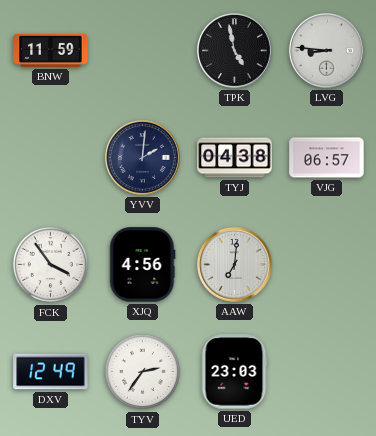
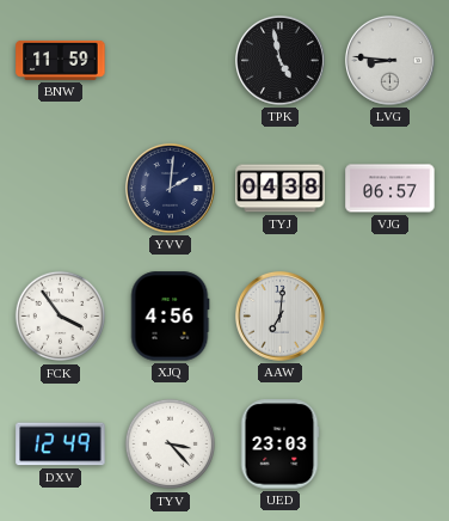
TYV: 2:36 -> 3:23
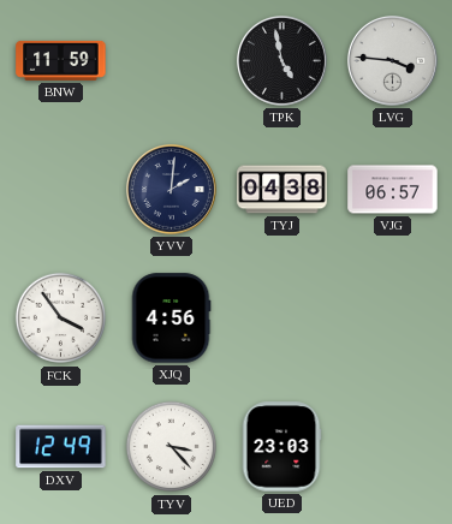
LVG: 8:46 -> 3:46
AAW: 7:01 -> none
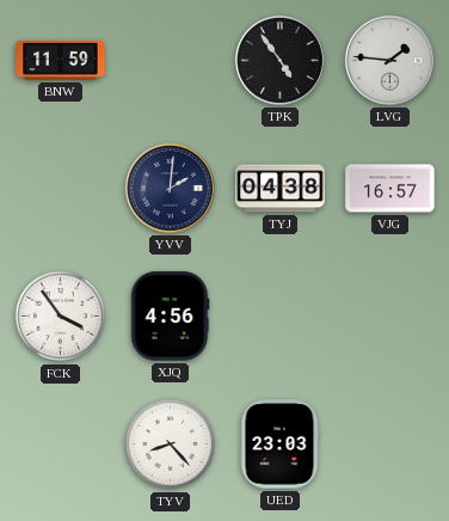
TPK: 4:58 -> 4:54
LVG: 3:46 -> 1:46
VJG: 06:57 -> 16:57
DXV: 12:49 -> none
TYV: 3:23 -> 8:23
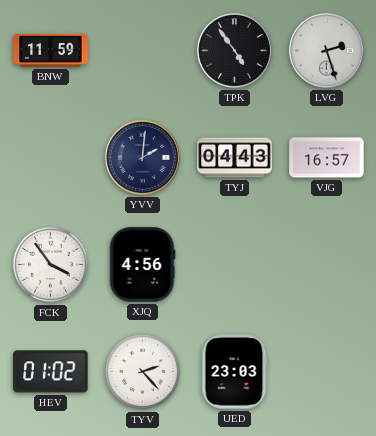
LVG: 1:46 -> 2:27
TYJ: 04:38 -> 04:43
HEV: none -> 01:02
TYV: 8:23 -> 2:23
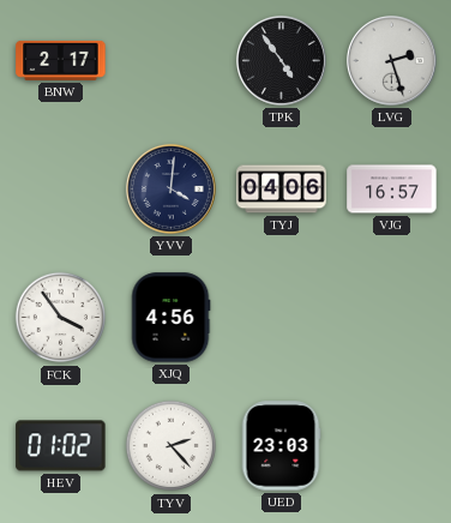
BNW: 11:59 -> 2:17
YVV: 2:01 -> 4:01
TYJ: 04:43 -> 04:06
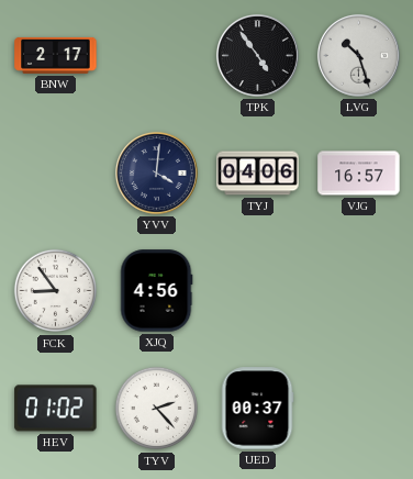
LVG: 2:27 -> 10:27
FCK: 3:54 -> 8:54
UED: 23:03 -> 00:37
